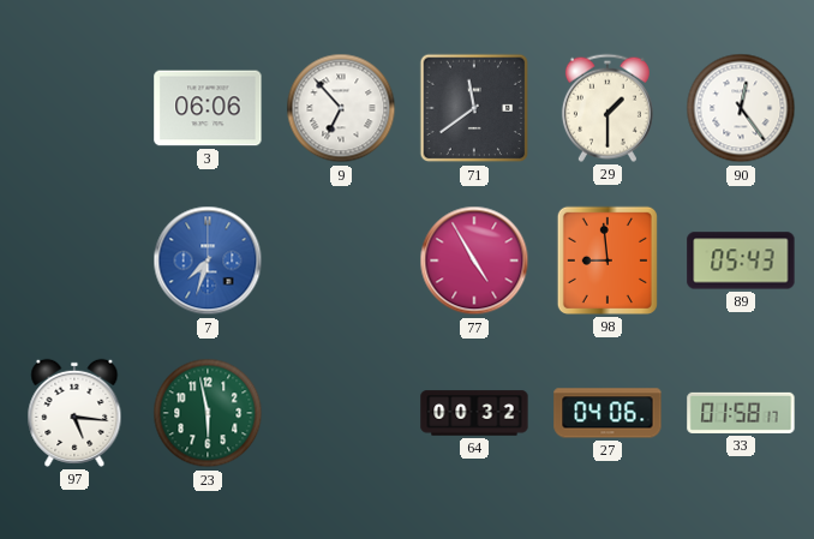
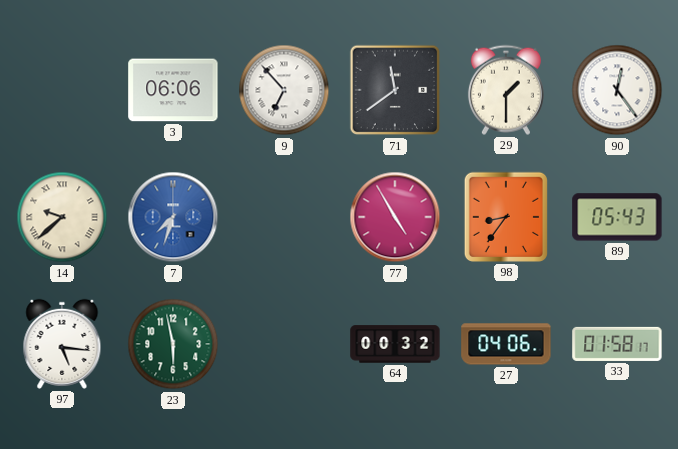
14: none -> 9:38
98: 8:59 -> 8:36
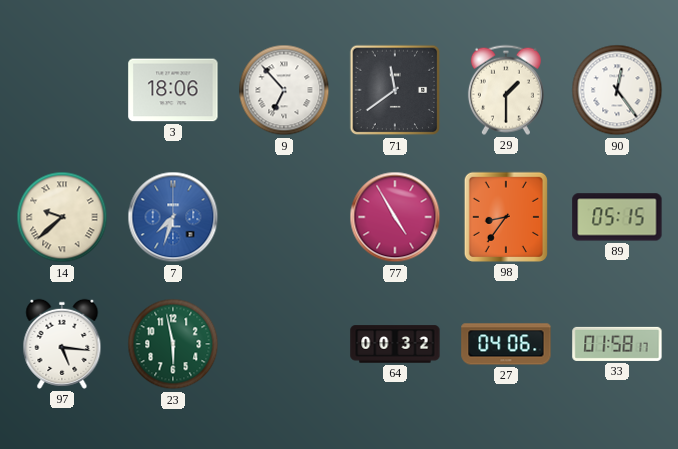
3: 06:06 -> 18:06
89: 05:43 -> 05:15
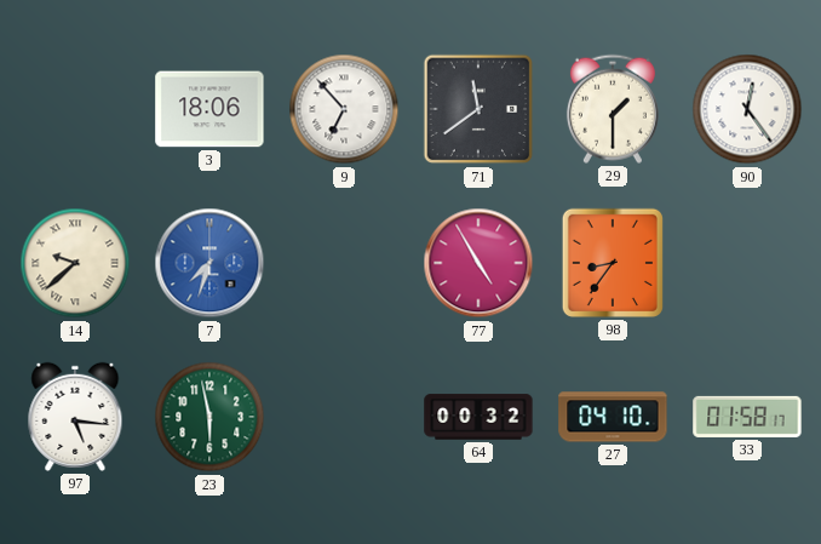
89: 05:15 -> none
27: 04:06 -> 04:10
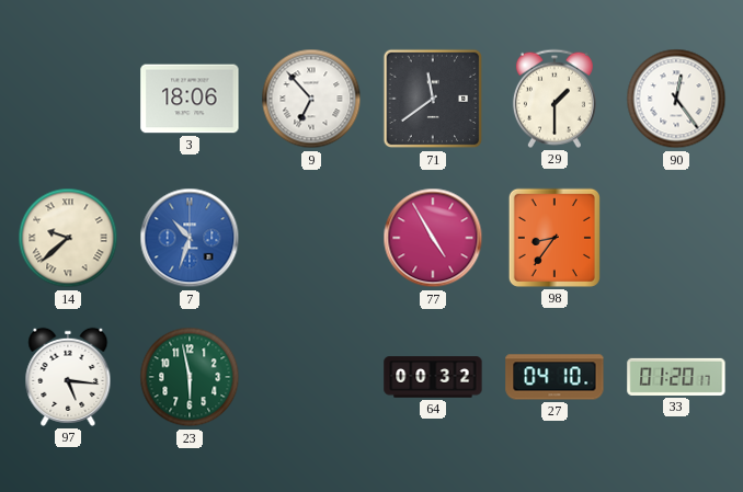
7: 7:33 -> 10:33
33: 01:58 -> 01:20
